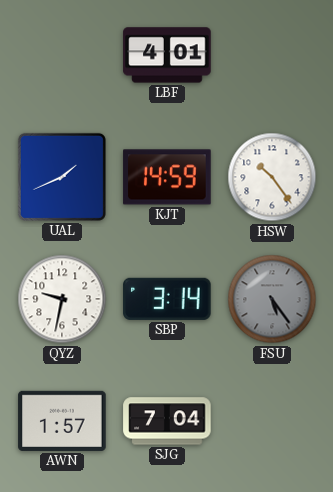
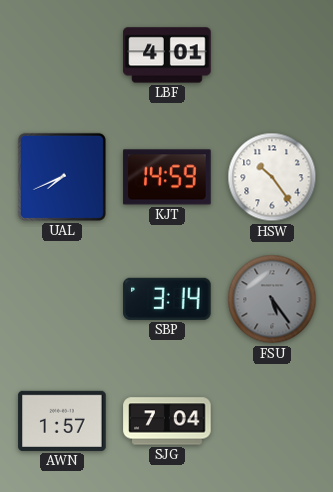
UAL: 1:41 -> 7:41
QYZ: 9:32 -> none
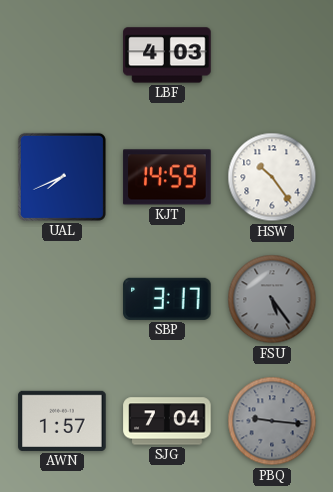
LBF: 4:01 -> 4:03
SBP: 3:14 -> 3:17
PBQ: none -> 9:16
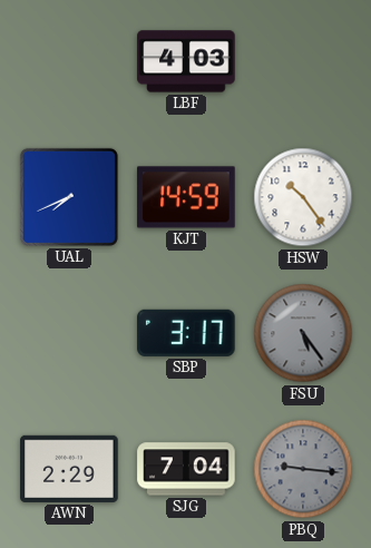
AWN: 1:57 -> 2:29
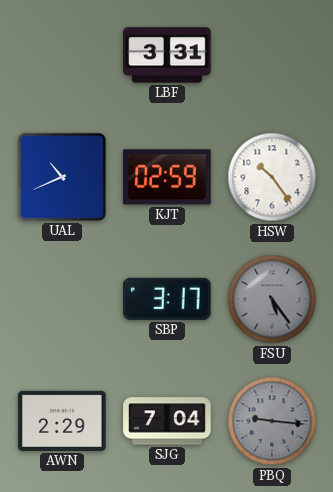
LBF: 4:03 -> 3:31
UAL: 7:41 -> 10:41
KJT: 14:59 -> 02:59
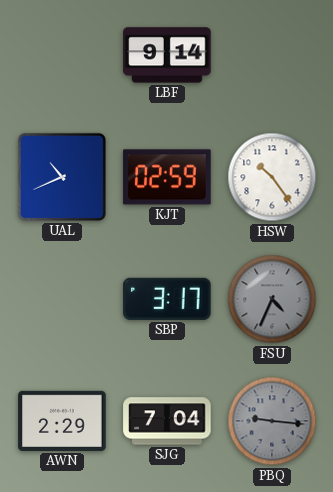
LBF: 3:31 -> 9:14
FSU: 5:24 -> 4:34
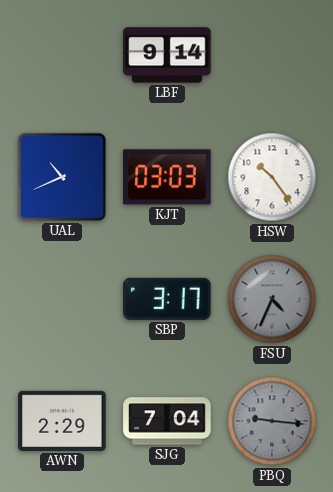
KJT: 02:59 -> 03:03
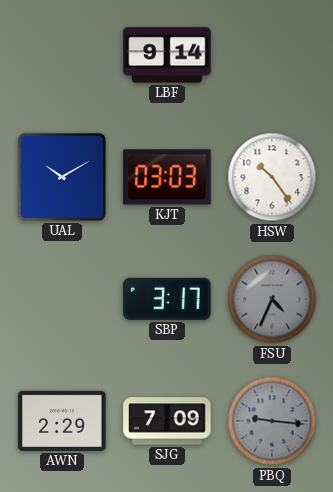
UAL: 10:41 -> 10:10
SJG: 7:04 -> 7:09
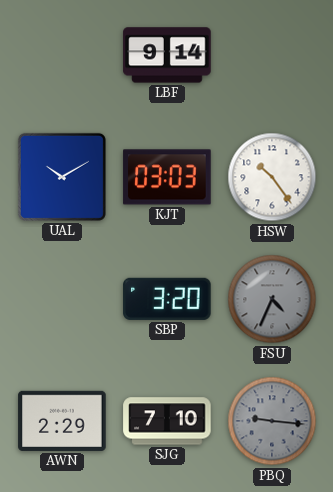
SBP: 3:17 -> 3:20
SJG: 7:09 -> 7:10
